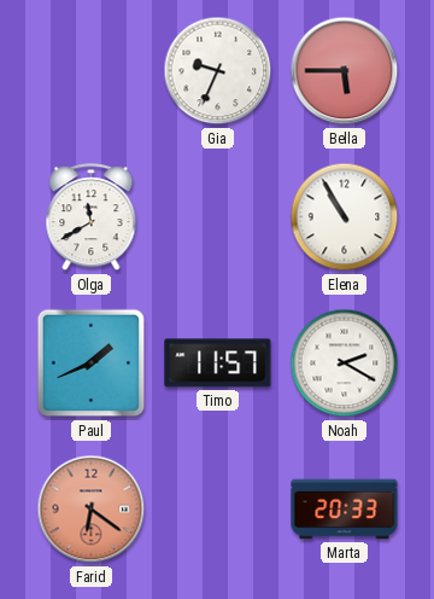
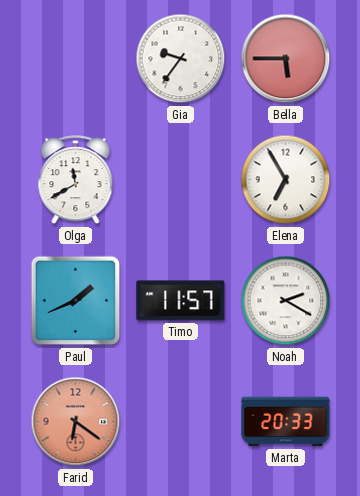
Gia: 9:34 -> 9:36
Elena: 10:55 -> 6:55
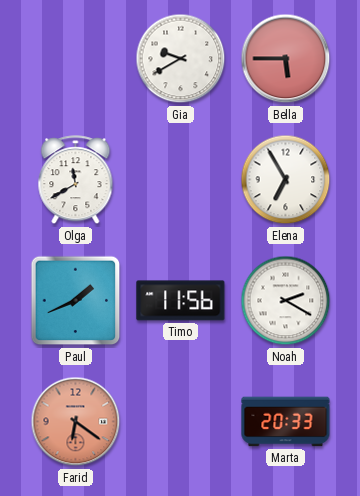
Gia: 9:36 -> 9:40
Timo: 11:57 -> 11:56
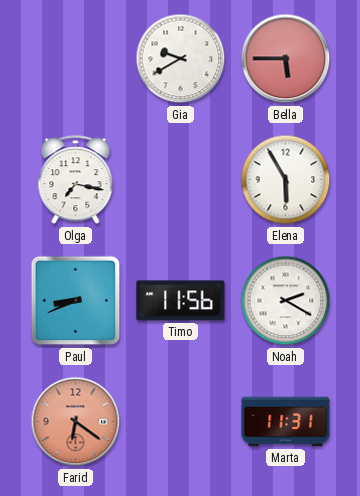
Olga: 11:40 -> 7:17
Elena: 6:55 -> 5:55
Paul: 1:41 -> 8:41
Marta: 20:33 -> 11:31
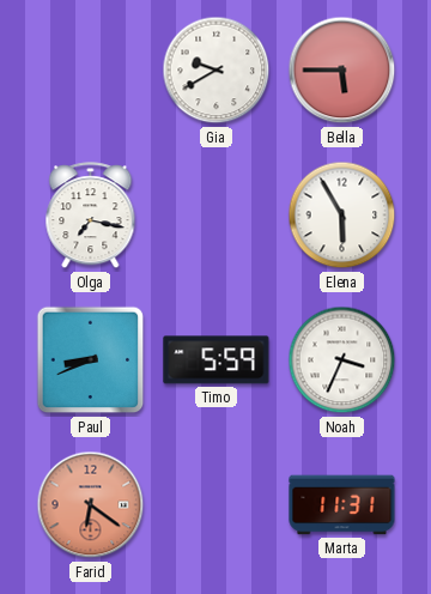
Timo: 11:56 -> 5:59
Noah: 2:20 -> 3:34
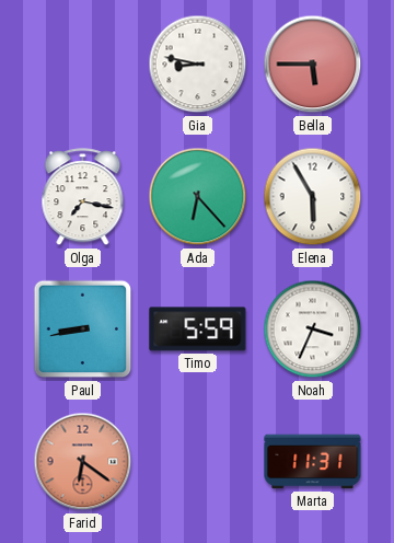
Gia: 9:40 -> 8:47
Ada: none -> 6:23
Paul: 8:41 -> 8:43
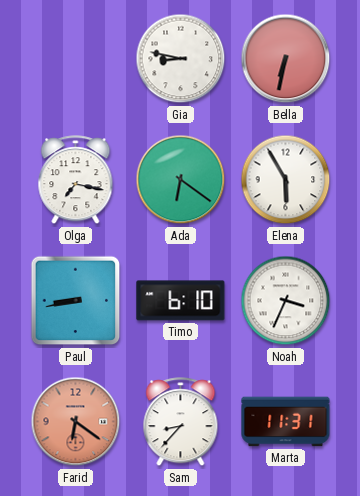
Bella: 5:45 -> 6:32
Ada: 6:23 -> 6:21
Timo: 5:59 -> 6:10
Sam: none -> 8:37
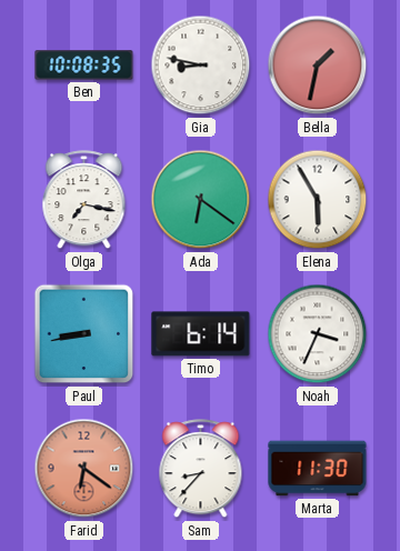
Ben: none -> 10:08
Bella: 6:32 -> 1:32
Timo: 6:10 -> 6:14
Marta: 11:31 -> 11:30
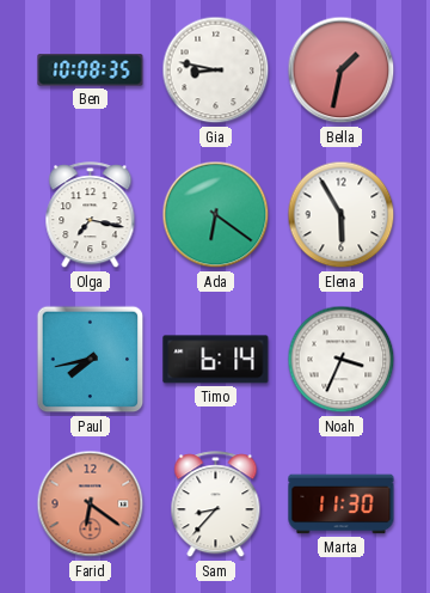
Paul: 8:43 -> 7:43
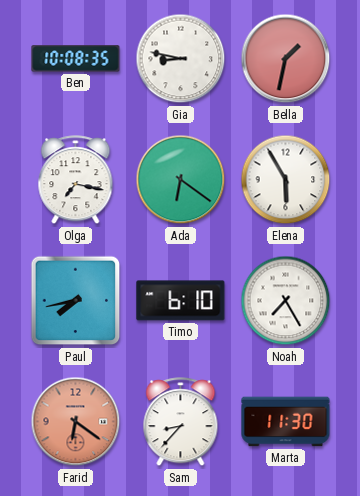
Timo: 6:14 -> 6:10
Noah: 3:34 -> 7:25
